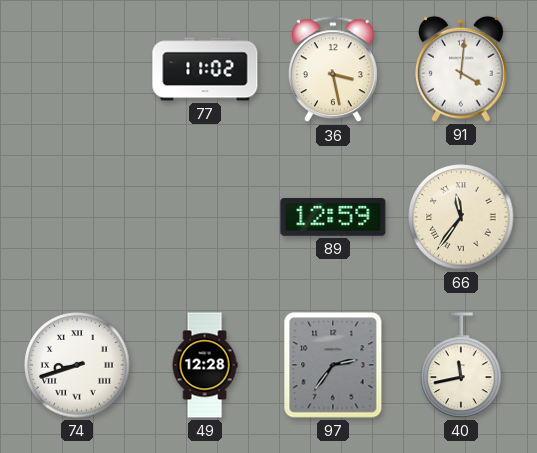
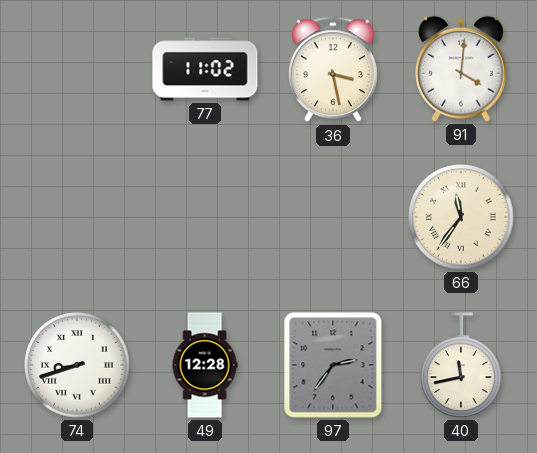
89: 12:59 -> none
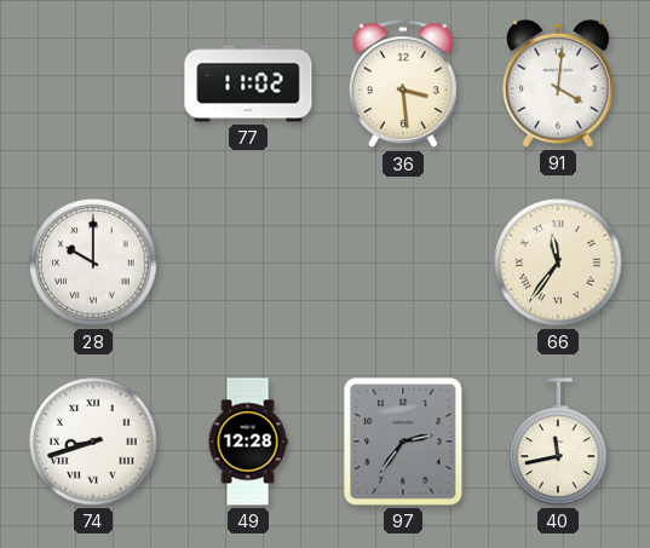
36: 3:28 -> 3:29
28: none -> 10:00
